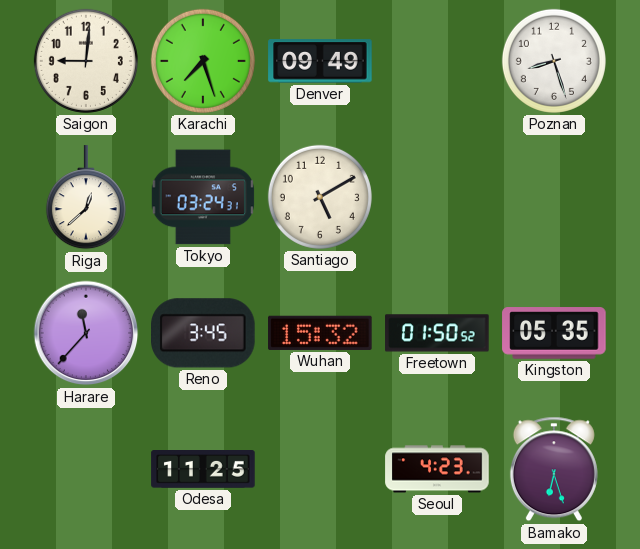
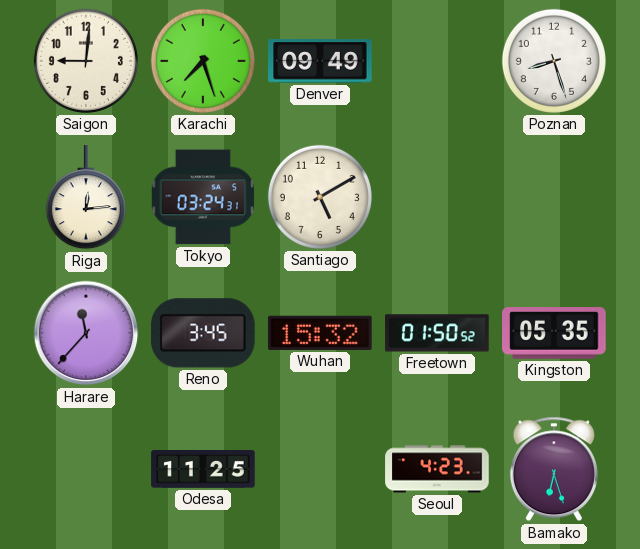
Riga: 12:38 -> 12:14
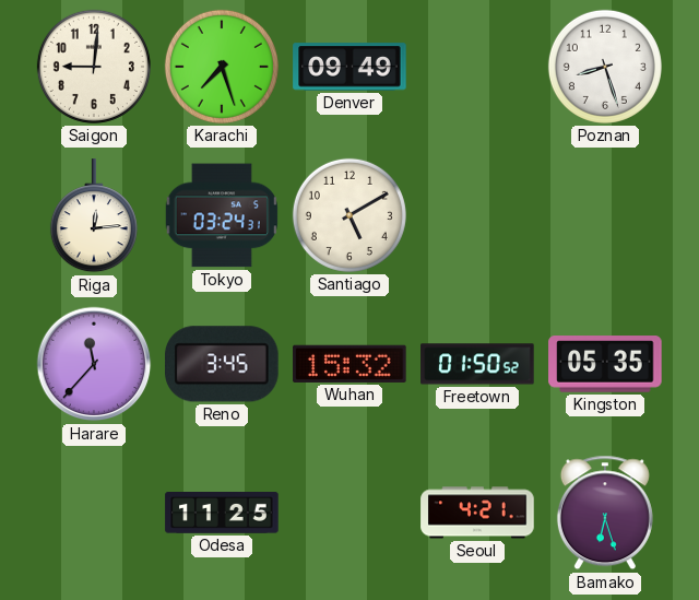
Seoul: 4:23 -> 4:21
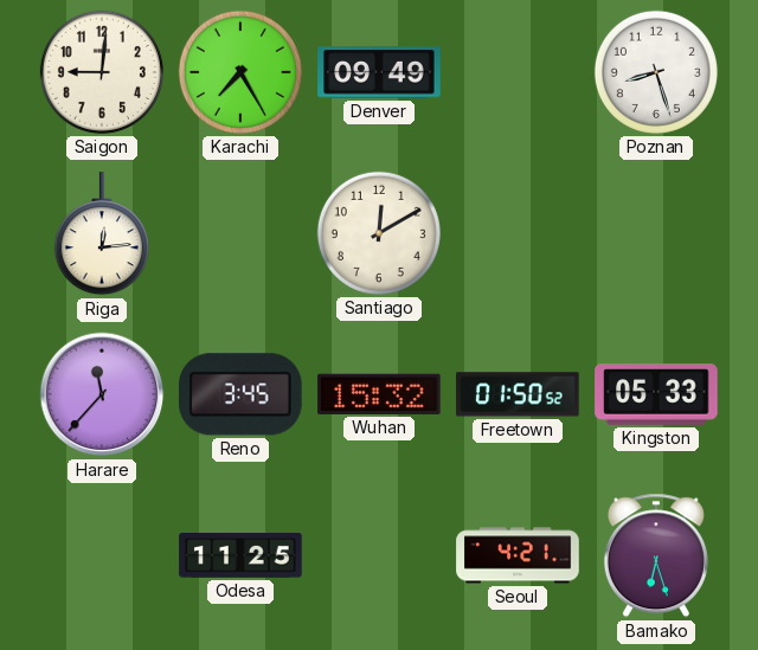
Karachi: 7:27 -> 7:25
Tokyo: 03:24 -> none
Santiago: 5:10 -> 12:10
Kingston: 05:35 -> 05:33
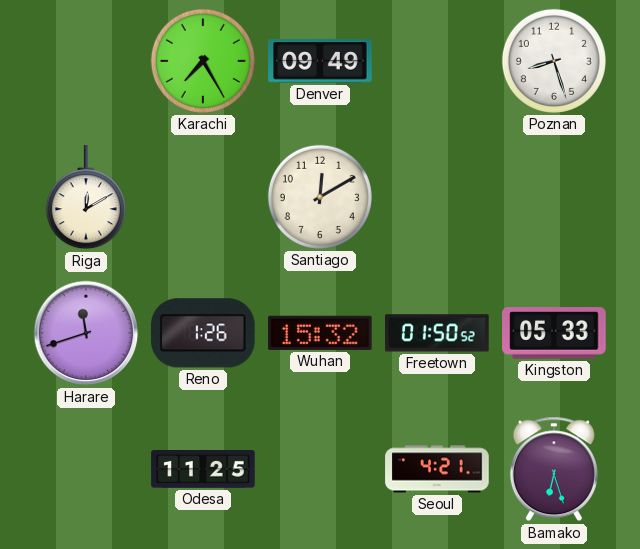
Saigon: 9:01 -> none
Riga: 12:14 -> 12:10
Harare: 11:37 -> 11:42
Reno: 3:45 -> 1:26
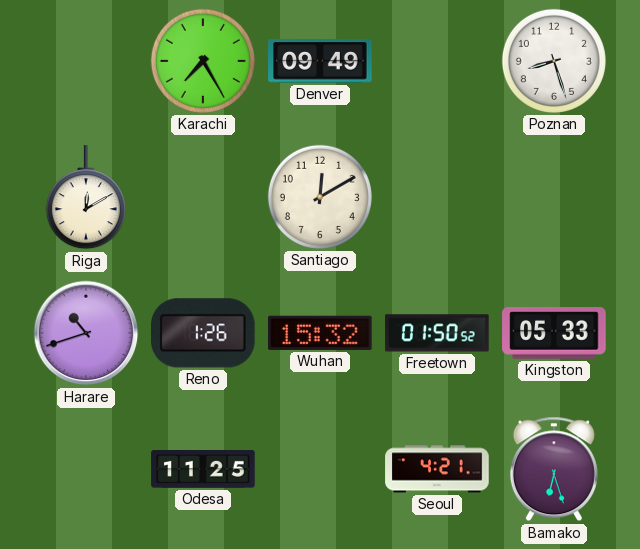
Harare: 11:42 -> 10:42
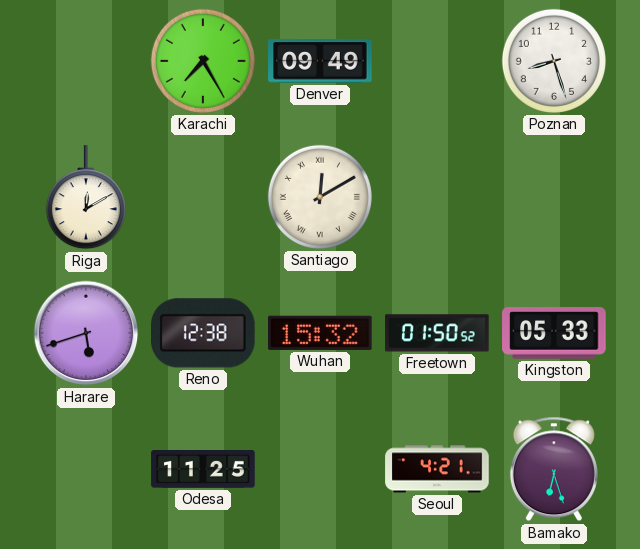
Santiago numerals: Arabic -> Roman
Harare: 10:42 -> 5:42
Reno: 1:26 -> 12:38
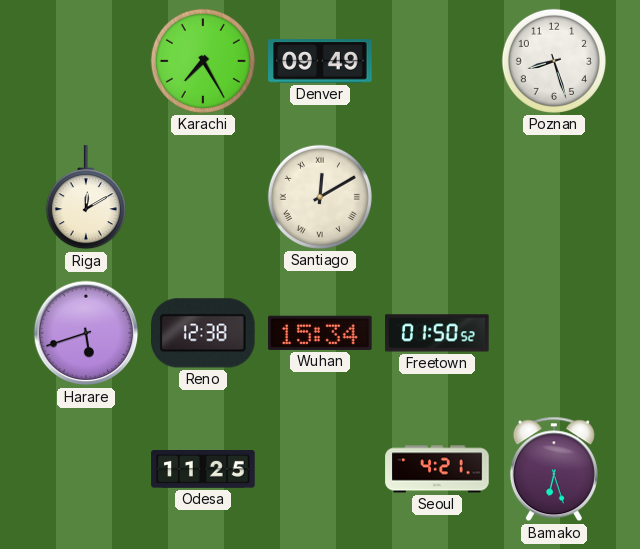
Wuhan: 15:32 -> 15:34
Kingston: 05:33 -> none
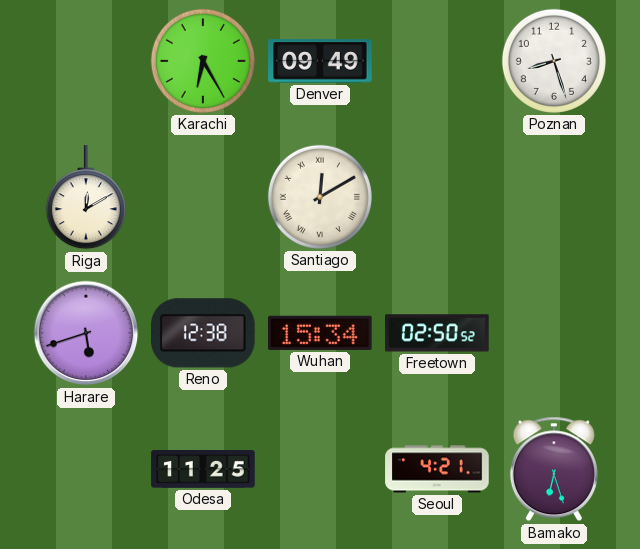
Karachi: 7:25 -> 6:25
Freetown: 01:50 -> 02:50
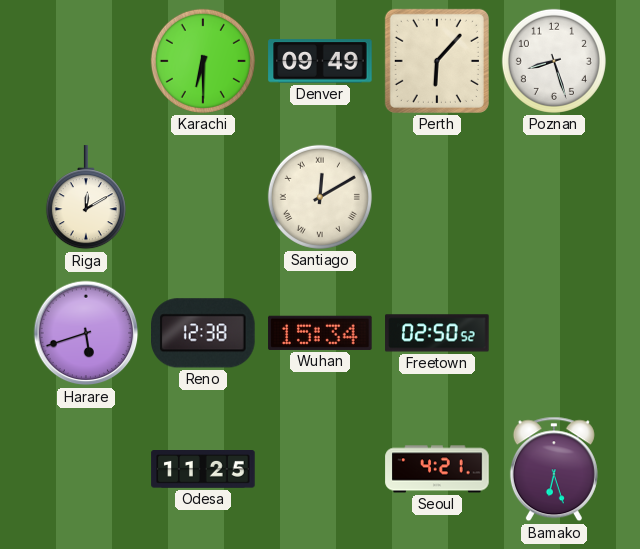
Karachi: 6:25 -> 6:30
Perth: none -> 6:07
